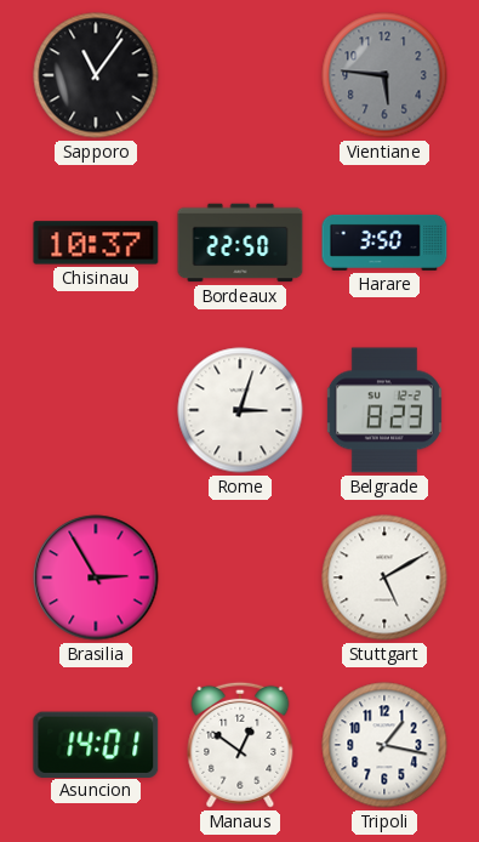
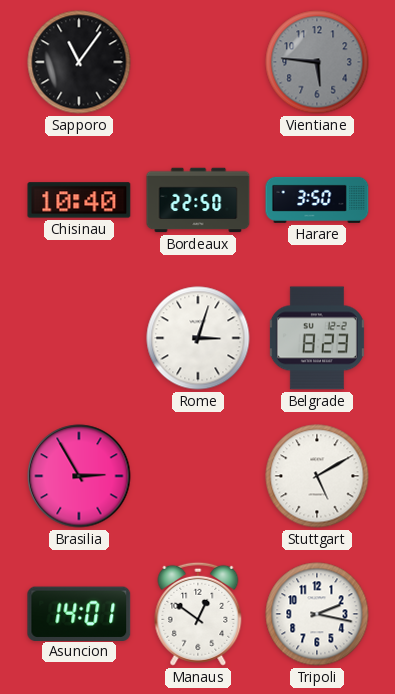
Chisinau: 10:37 -> 10:40
Tripoli: 1:17 -> 2:17
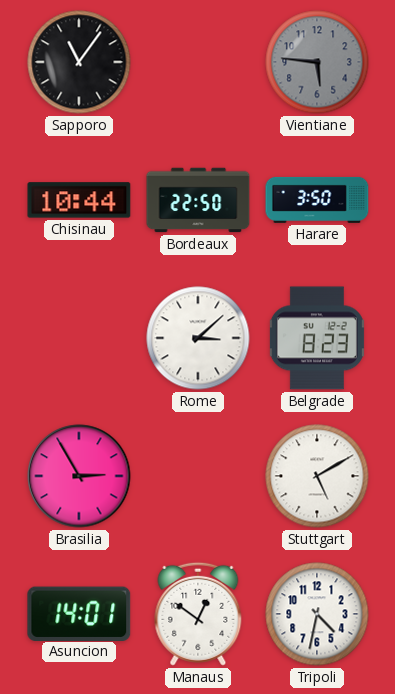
Chisinau: 10:40 -> 10:44
Rome: 3:03 -> 3:08
Tripoli: 2:17 -> 4:32
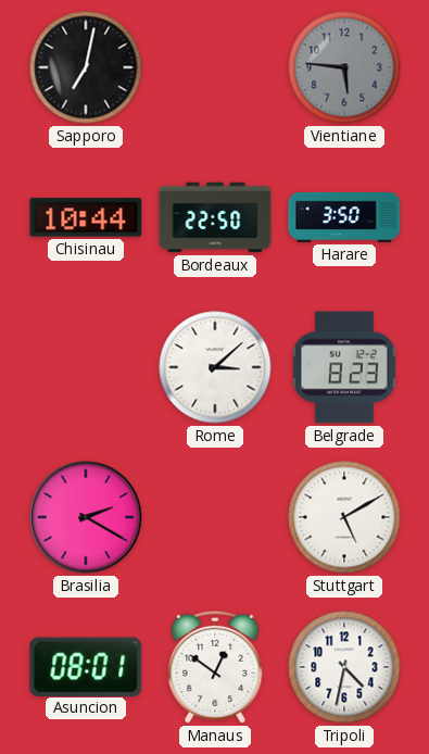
Sapporo: 11:06 -> 7:02
Brasilia: 2:55 -> 2:20
Asuncion: 14:01 -> 08:01
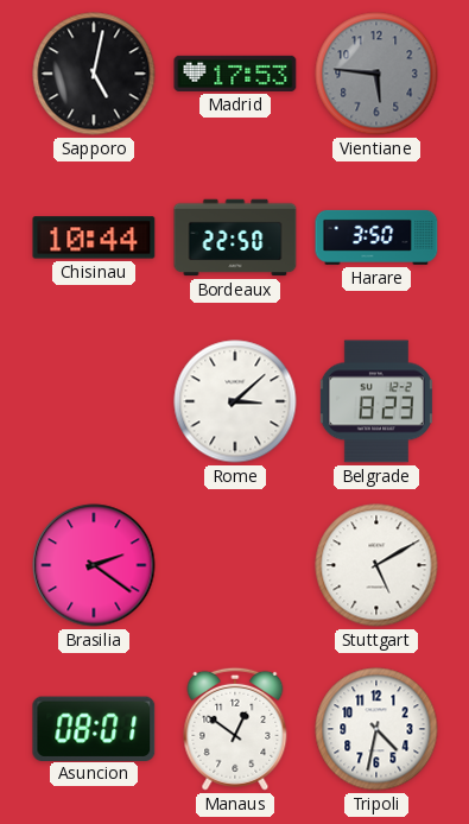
Sapporo: 7:02 -> 5:02
Madrid: none -> 17:53
Brasilia: 2:20 -> 2:21
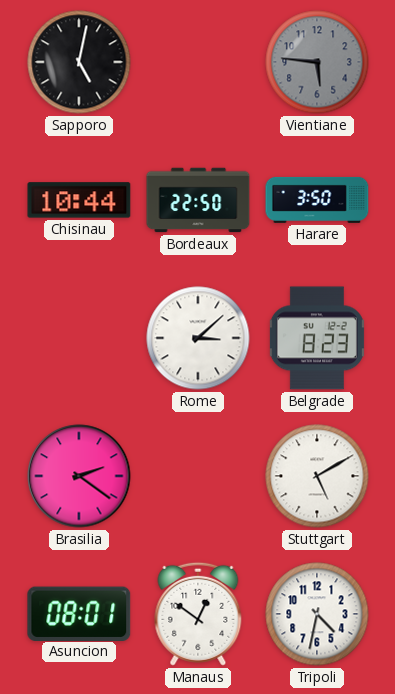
Madrid: 17:53 -> none
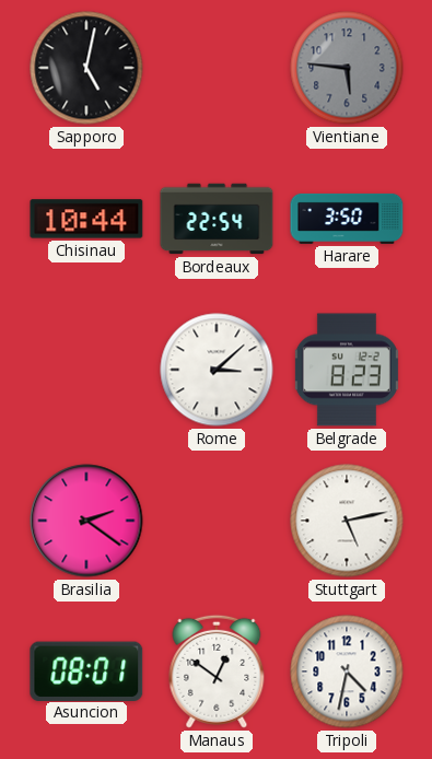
Bordeaux: 22:50 -> 22:54
Stuttgart: 5:10 -> 5:13
